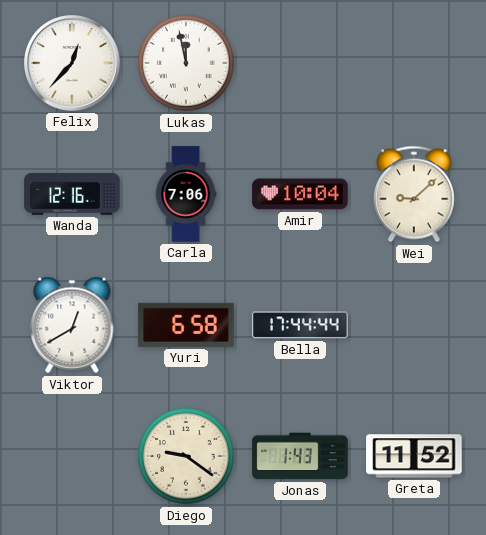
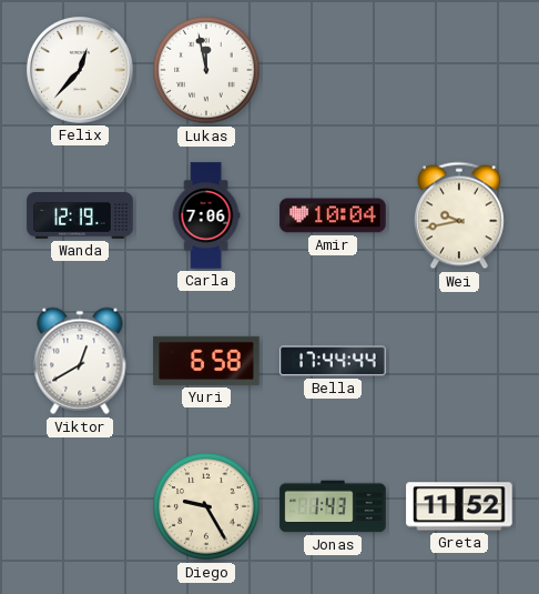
Wanda: 12:16 -> 12:19
Wei: 9:08 -> 9:43
Diego: 9:21 -> 9:25
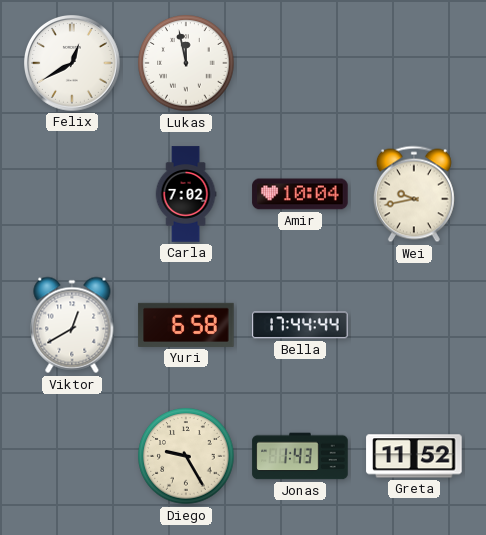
Felix: 12:37 -> 12:40
Wanda: 12:19 -> none
Carla: 7:06 -> 7:02
